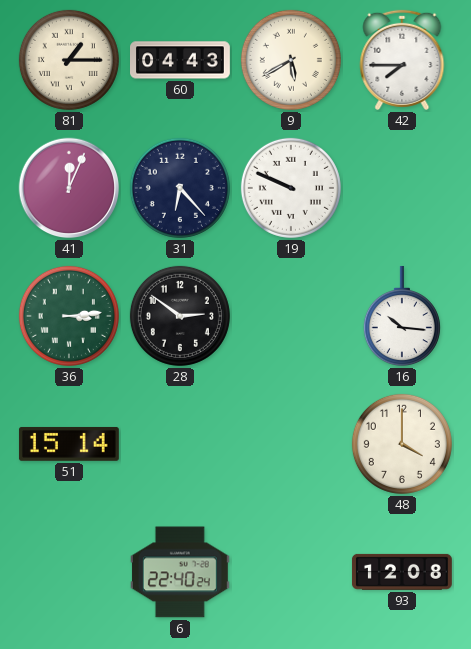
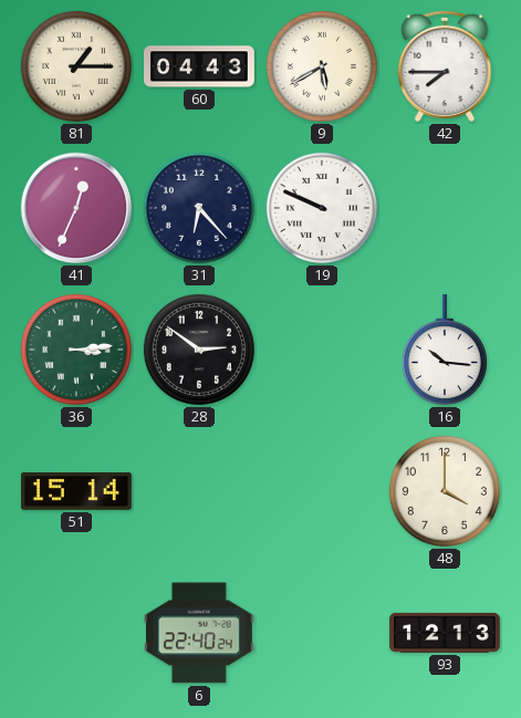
41: 12:04 -> 12:34
93: 12:08 -> 12:13
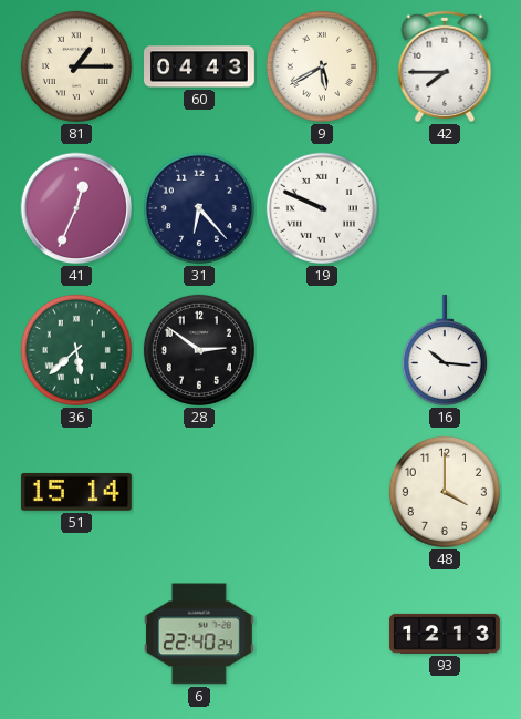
36: 3:14 -> 5:38
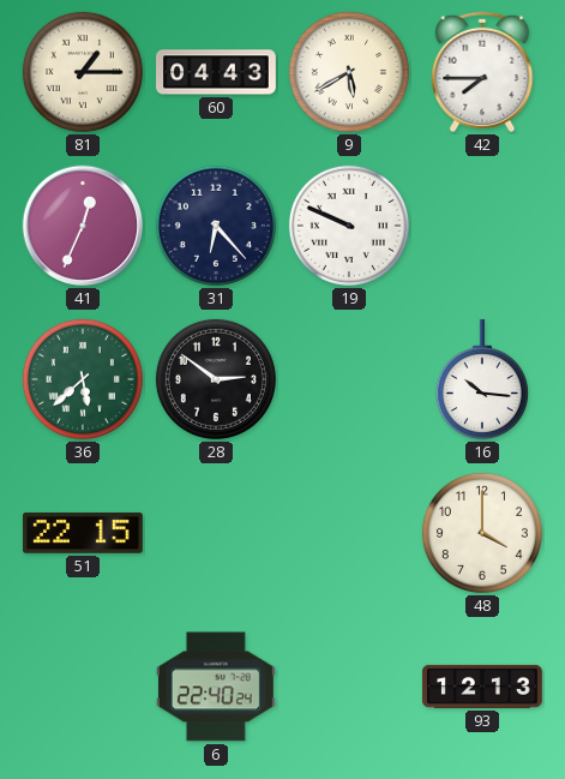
51: 15:14 -> 22:15
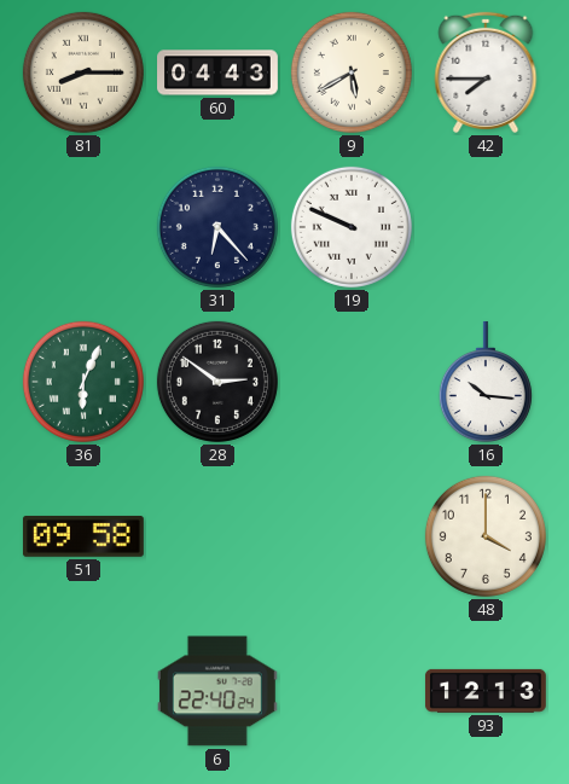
81: 1:15 -> 8:15
41: 12:34 -> none
36: 5:38 -> 6:04
51: 22:15 -> 09:58
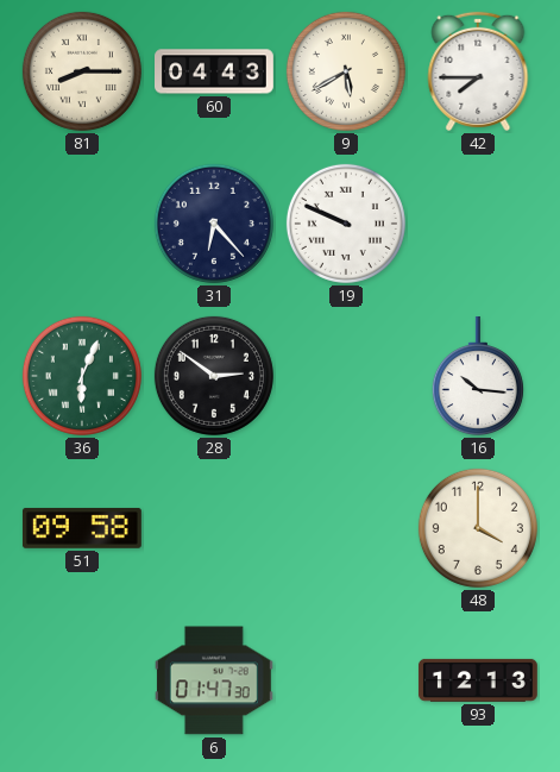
6: 22:40 -> 01:47
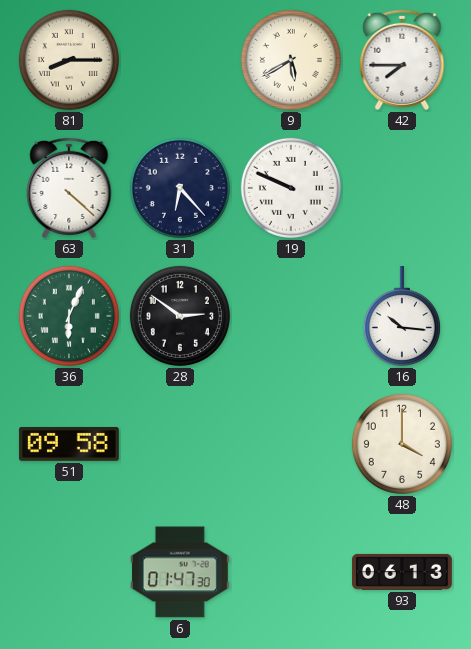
60: 04:43 -> none
63: none -> 4:22
93: 12:13 -> 06:13
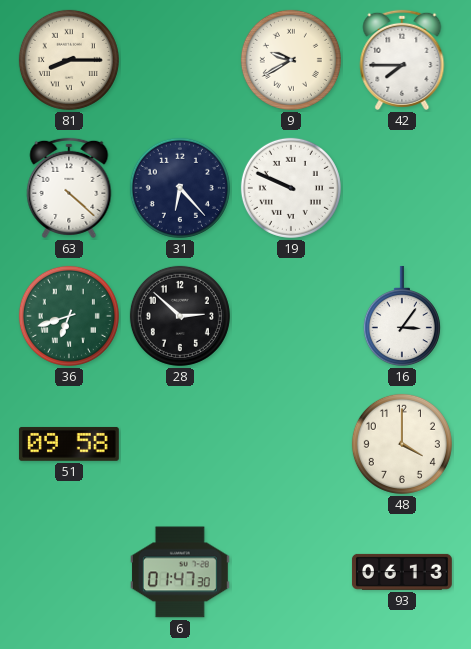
9: 5:40 -> 9:40
36: 6:04 -> 6:42
28: 2:51 -> 2:52
16: 10:16 -> 3:06
